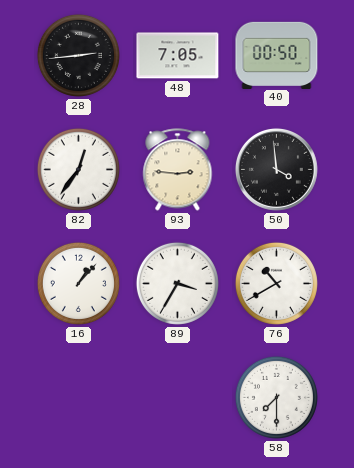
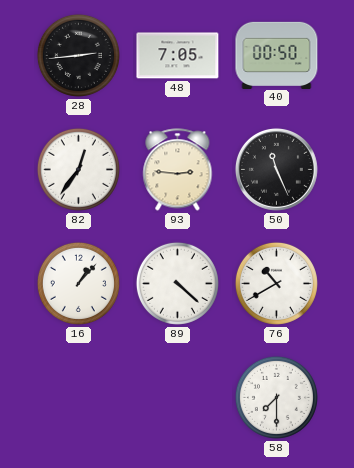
50: 3:59 -> 11:26
89: 3:35 -> 4:22
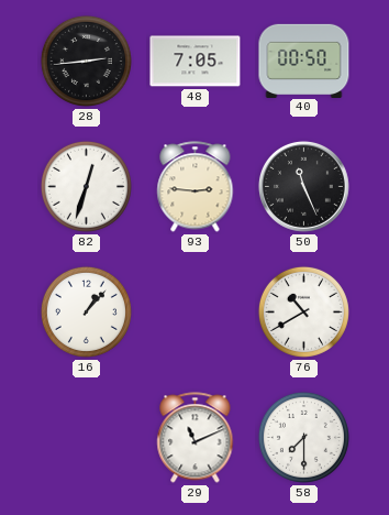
82: 12:36 -> 12:33
89: 4:22 -> none
29: none -> 11:11
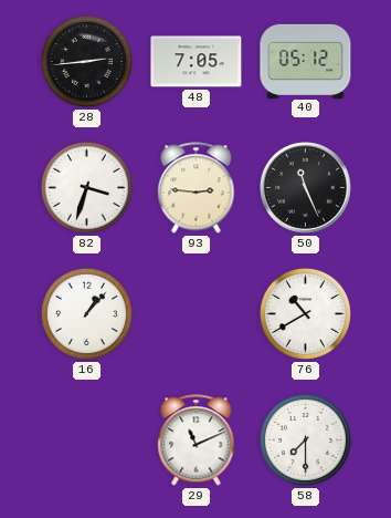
40: 00:50 -> 05:12
82: 12:33 -> 3:33
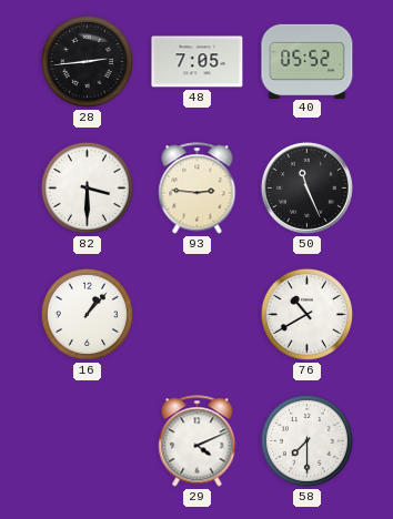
40: 05:12 -> 05:52
82: 3:33 -> 3:30
29: 11:11 -> 4:11
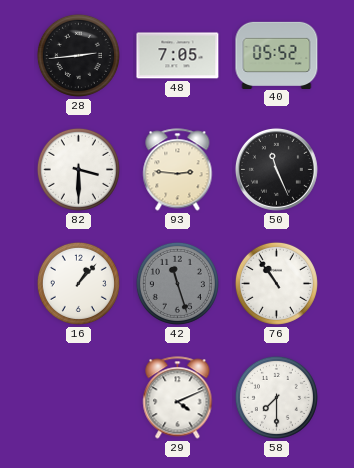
42: none -> 11:27
76: 10:40 -> 10:54
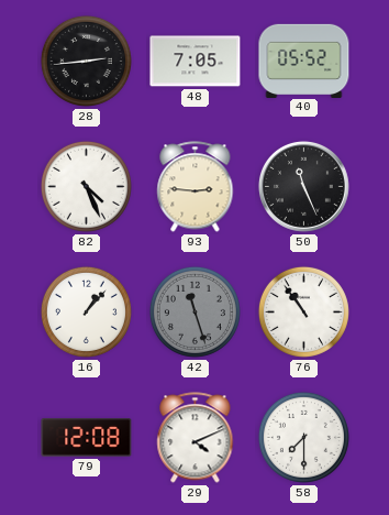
82: 3:30 -> 4:26
79: none -> 12:08
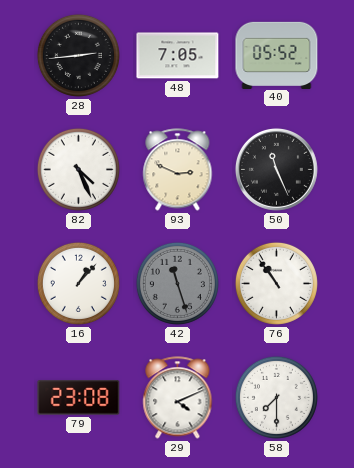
93: 2:46 -> 2:49
79: 12:08 -> 23:08
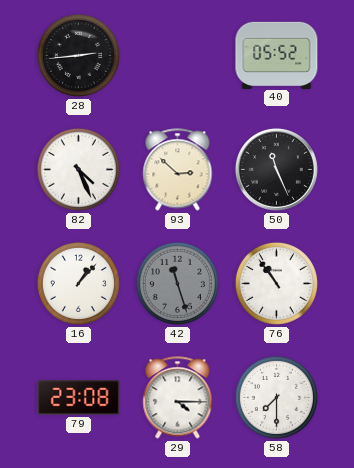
48: 7:05 -> none
93: 2:49 -> 2:52
29: 4:11 -> 4:15
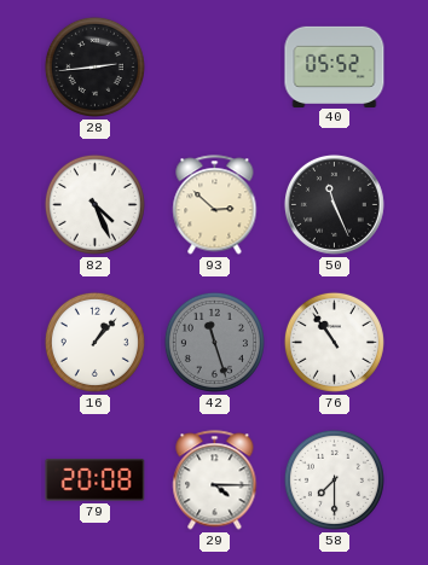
79: 23:08 -> 20:08
